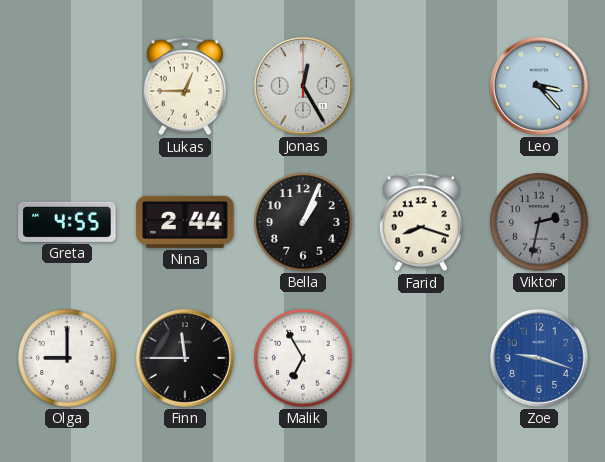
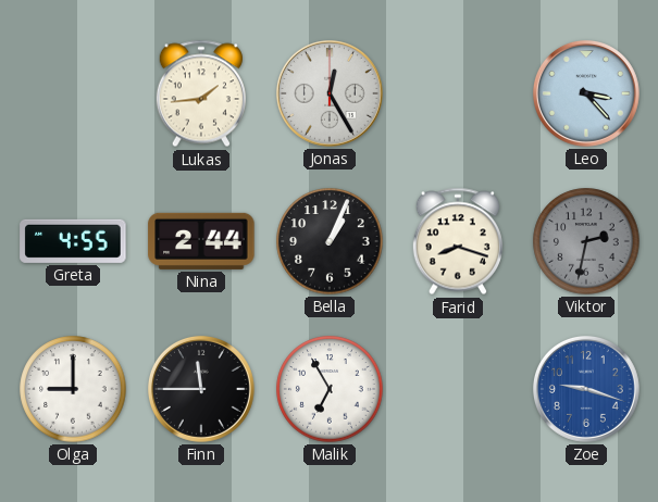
Lukas: 12:45 -> 1:44
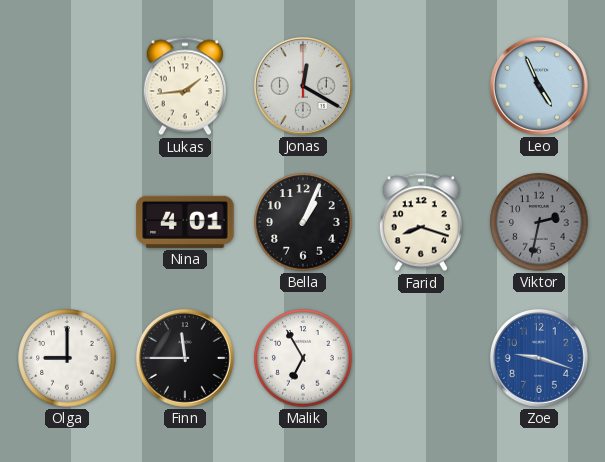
Jonas: 12:25 -> 12:20
Leo: 3:23 -> 4:56
Greta: 4:55 -> none
Nina: 2:44 -> 4:01
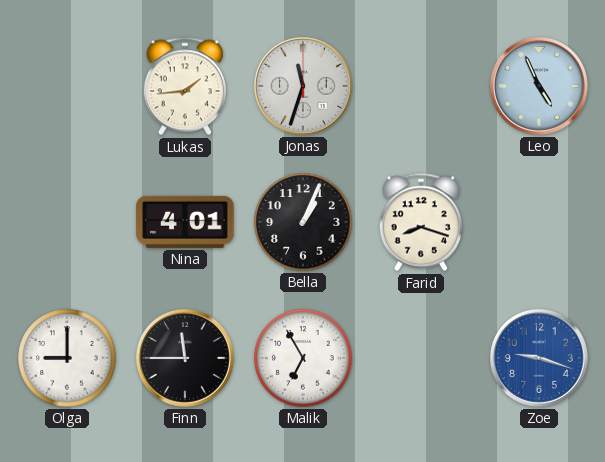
Jonas: 12:20 -> 11:33
Viktor: 2:32 -> none
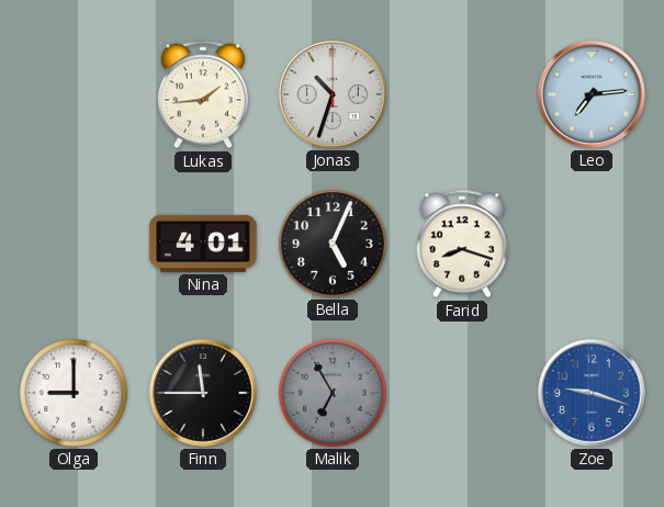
Jonas: 11:33 -> 10:33
Leo: 4:56 -> 7:14
Bella: 1:04 -> 5:04
Malik dial: white -> grey
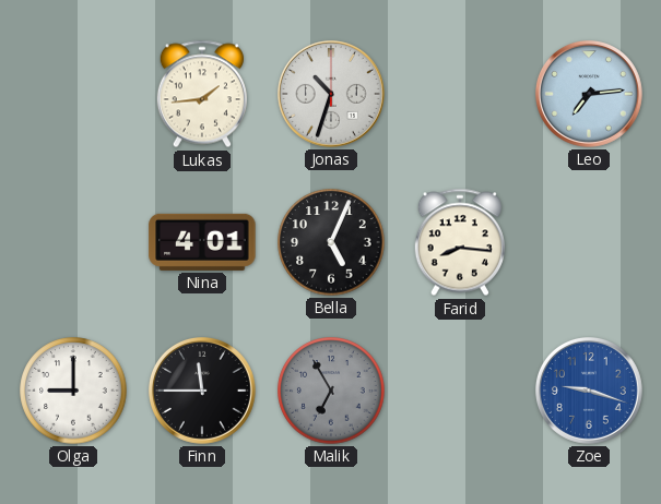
Farid: 8:18 -> 8:16
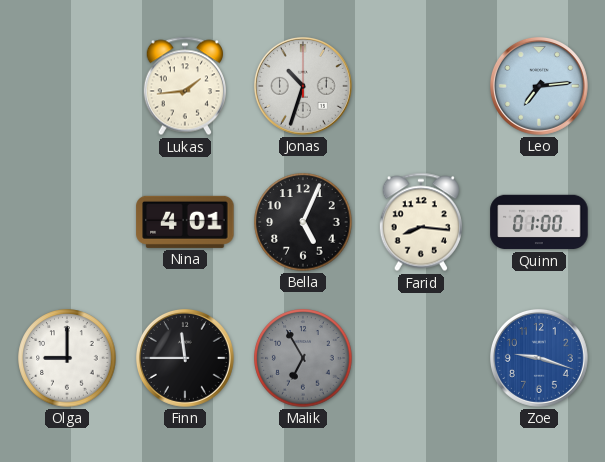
Quinn: none -> 01:00
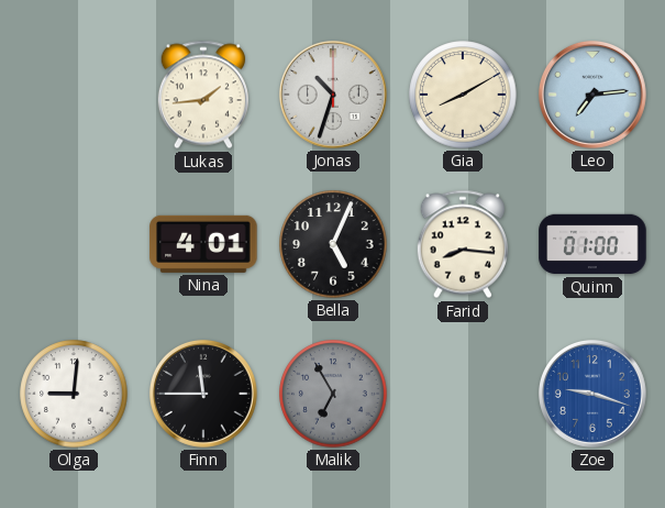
Gia: none -> 8:10
Olga: 9:00 -> 9:01
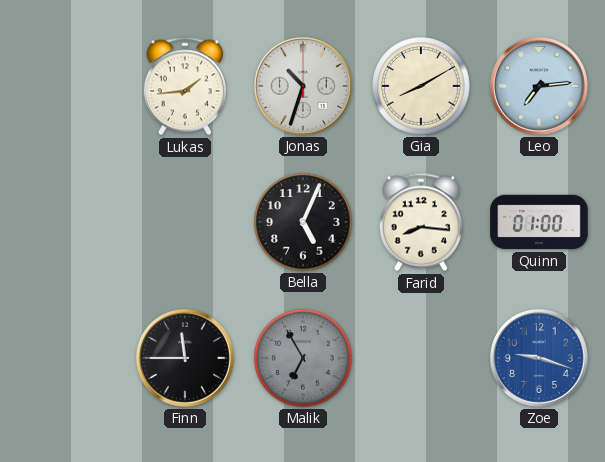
Nina: 4:01 -> none
Olga: 9:01 -> none
